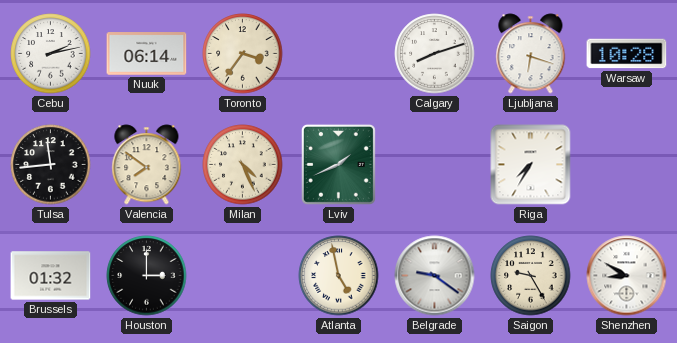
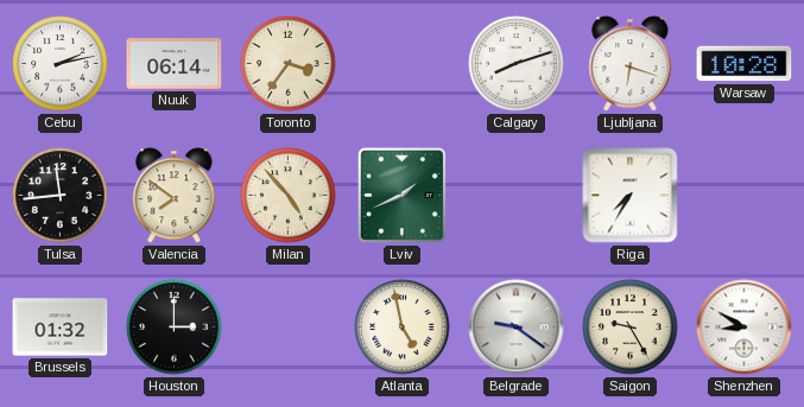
Milan: 4:26 -> 4:53
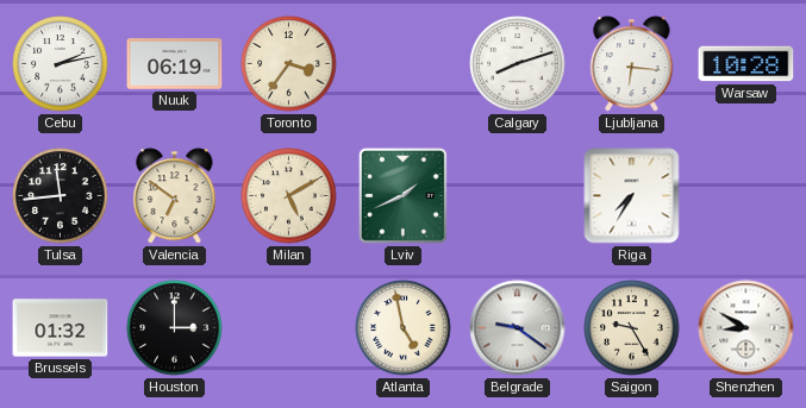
Nuuk: 06:14 -> 06:19
Ljubljana: 6:18 -> 6:16
Valencia: 7:51 -> 6:51
Milan: 4:53 -> 5:10
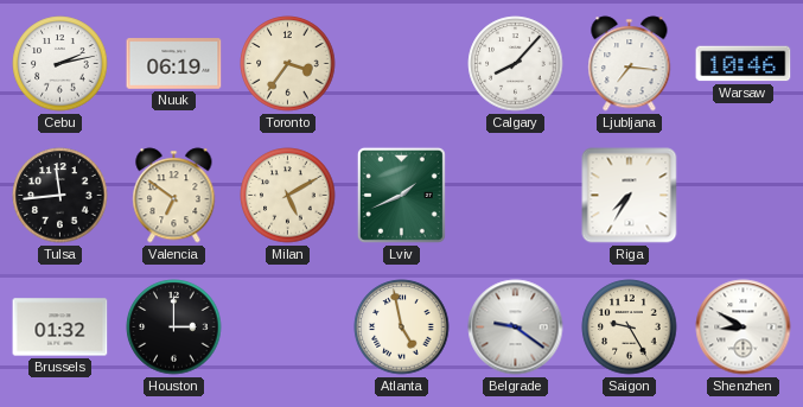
Calgary: 8:12 -> 8:07
Ljubljana: 6:16 -> 7:16
Warsaw: 10:28 -> 10:46
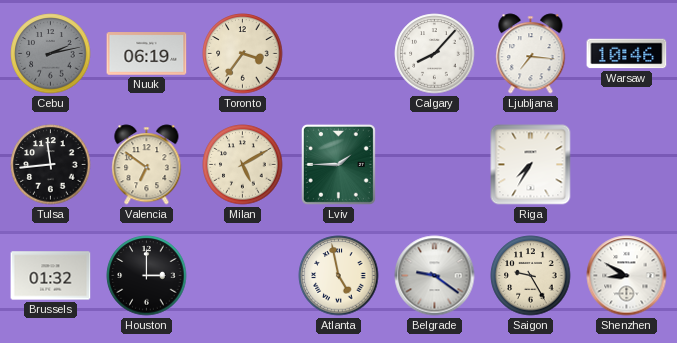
Cebu dial: white -> grey
Lviv: 1:41 -> 1:45
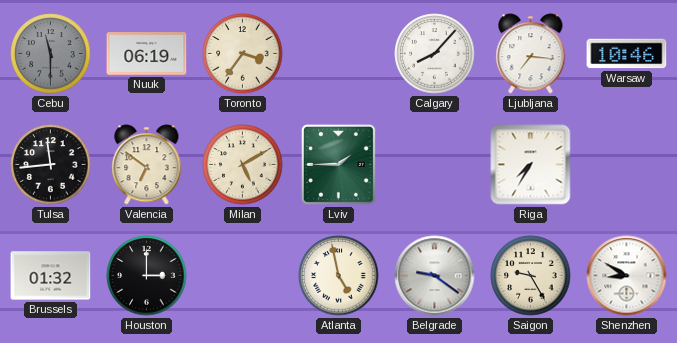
Cebu: 2:13 -> 11:30
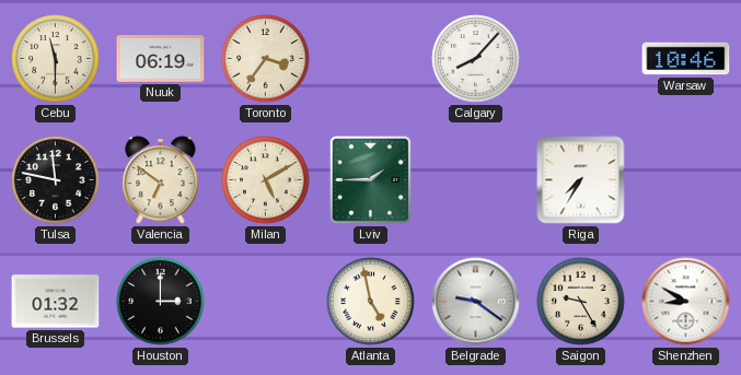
Cebu dial: grey -> cream
Ljubljana: 7:16 -> none
Tulsa: 11:44 -> 11:47
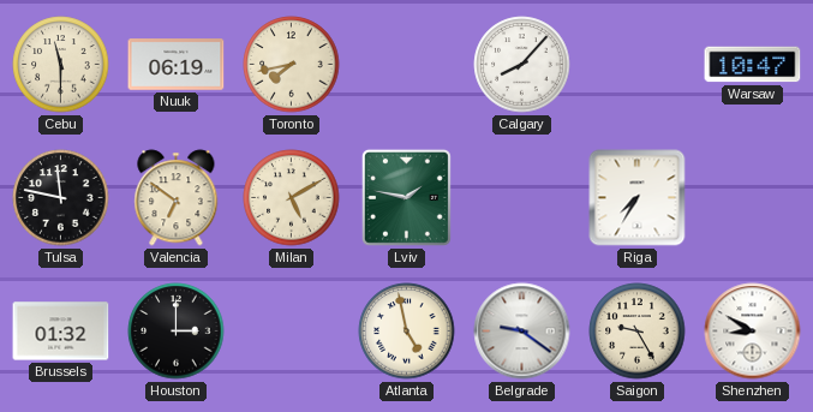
Toronto: 3:36 -> 7:43
Warsaw: 10:46 -> 10:47
Lviv: 1:45 -> 1:47
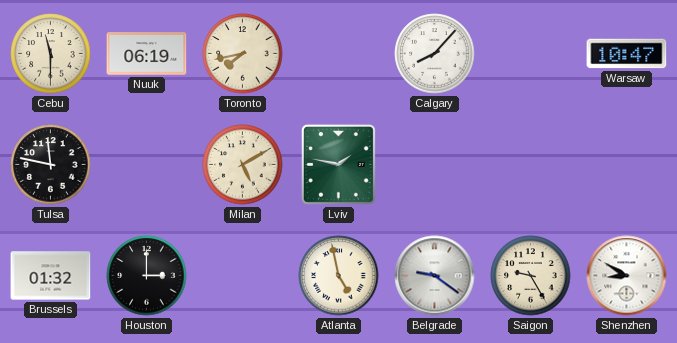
Valencia: 6:51 -> none
Riga: 7:35 -> none
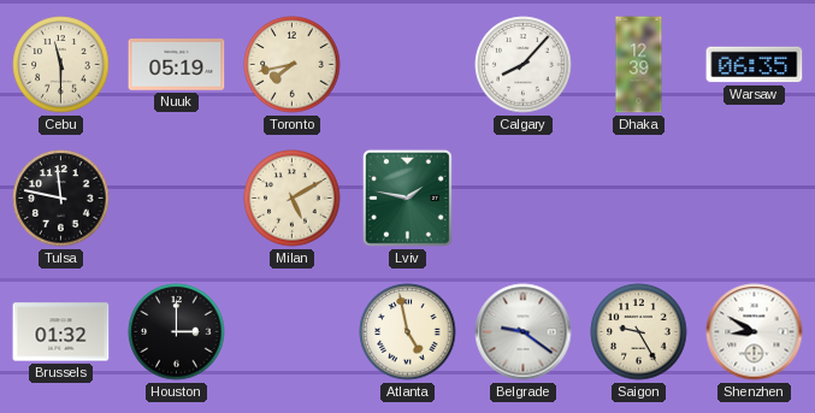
Nuuk: 06:19 -> 05:19
Dhaka: none -> 12:39
Warsaw: 10:47 -> 06:35
